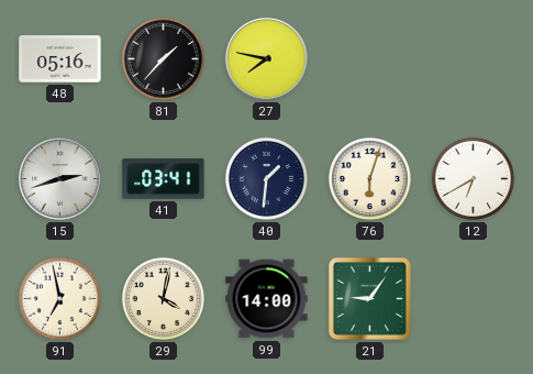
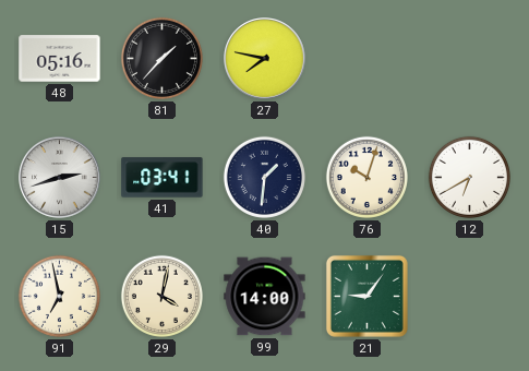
76: 6:03 -> 10:03
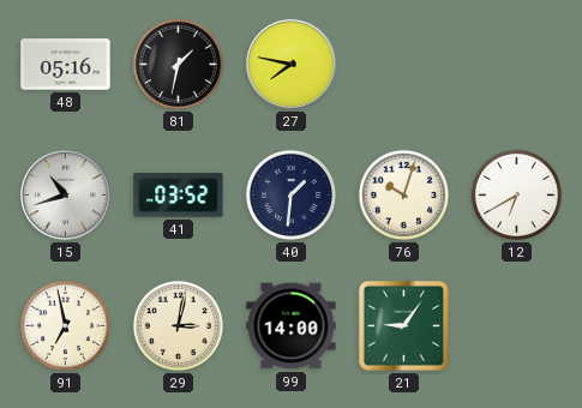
81: 1:37 -> 1:32
15: 2:42 -> 10:42
41: 03:41 -> 03:52
29: 4:02 -> 3:02
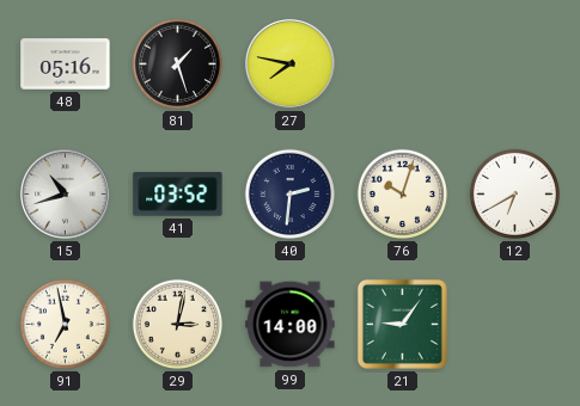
81: 1:32 -> 1:27
40: 1:31 -> 2:31
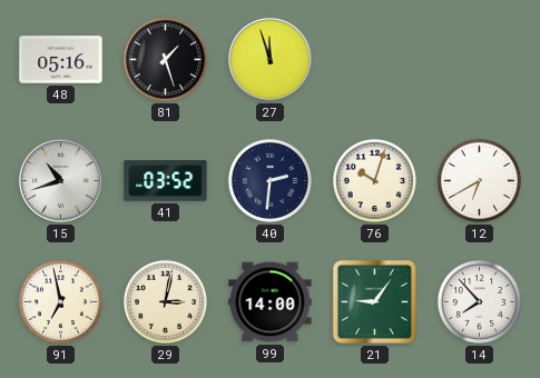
27: 7:47 -> 11:57
14: none -> 7:53
